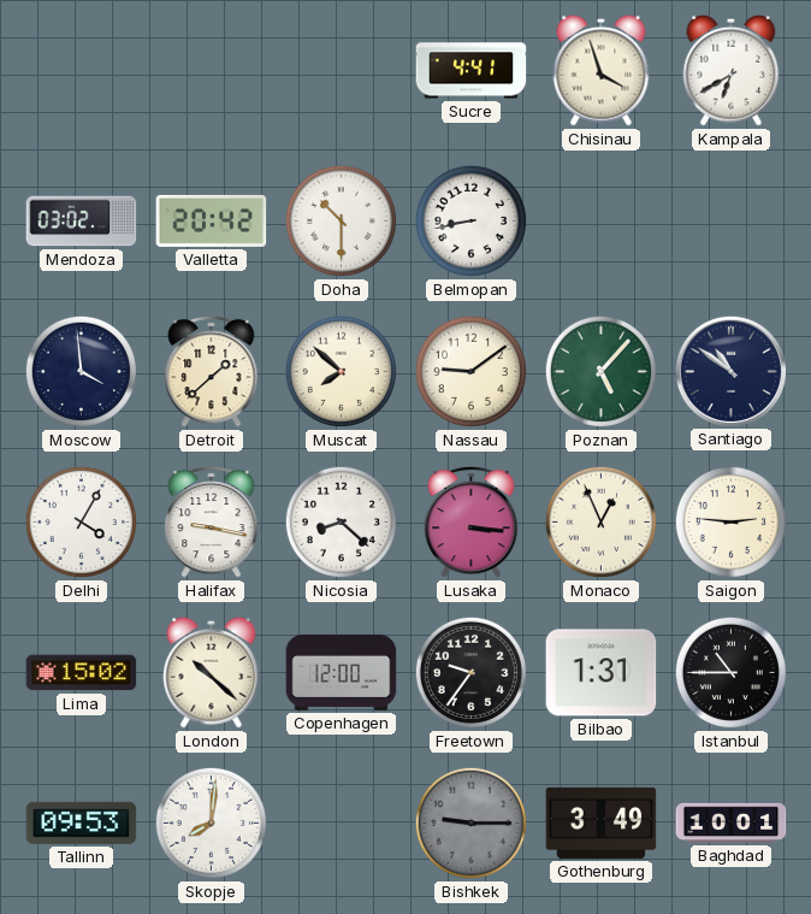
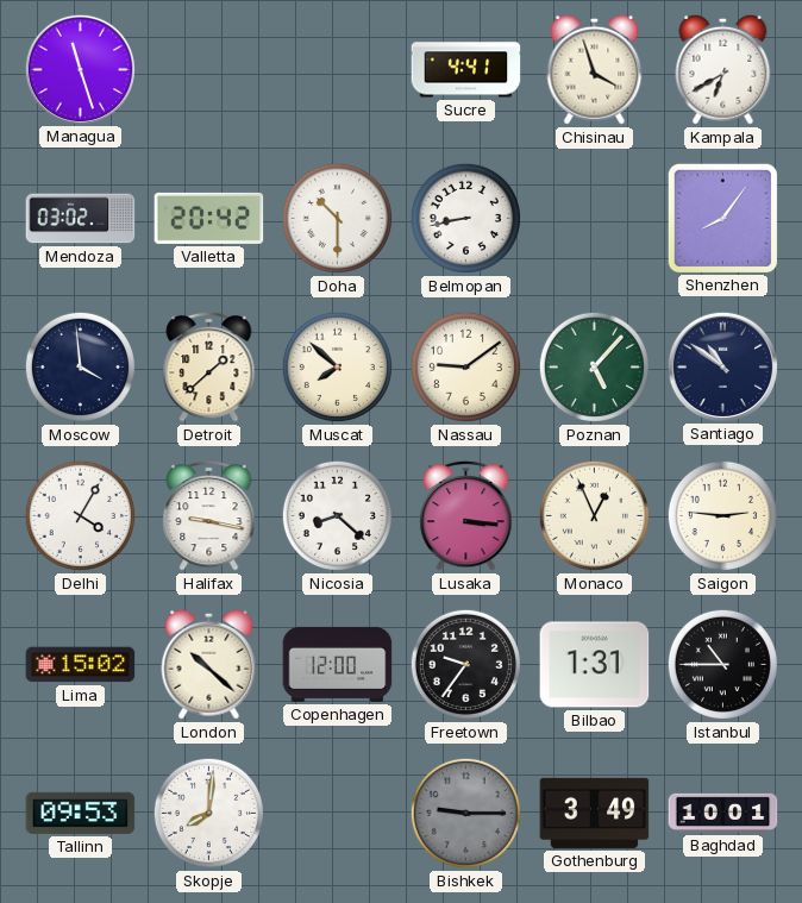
Managua: none -> 11:27
Shenzhen: none -> 8:06
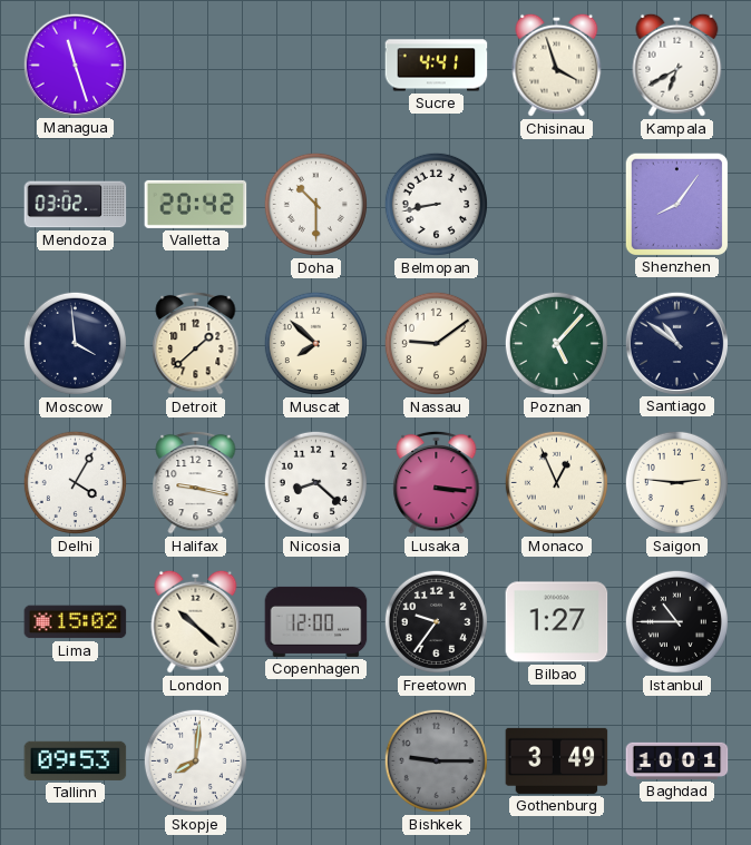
Bilbao: 1:31 -> 1:27
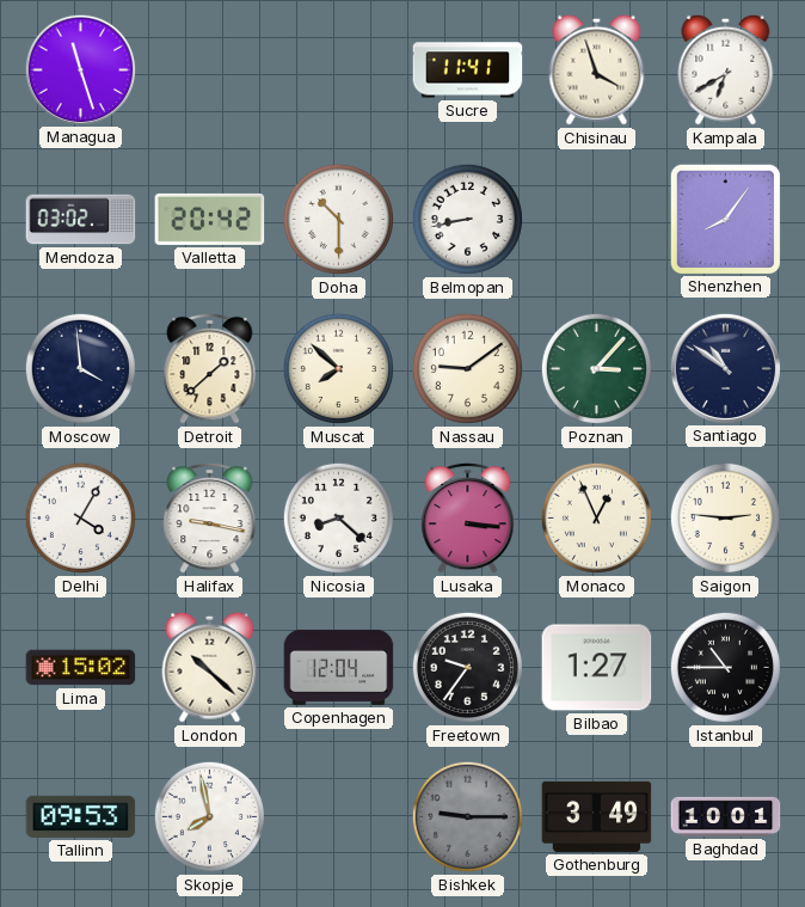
Sucre: 4:41 -> 11:41
Poznan: 5:07 -> 3:07
Copenhagen: 12:00 -> 12:04
Skopje: 8:01 -> 7:58
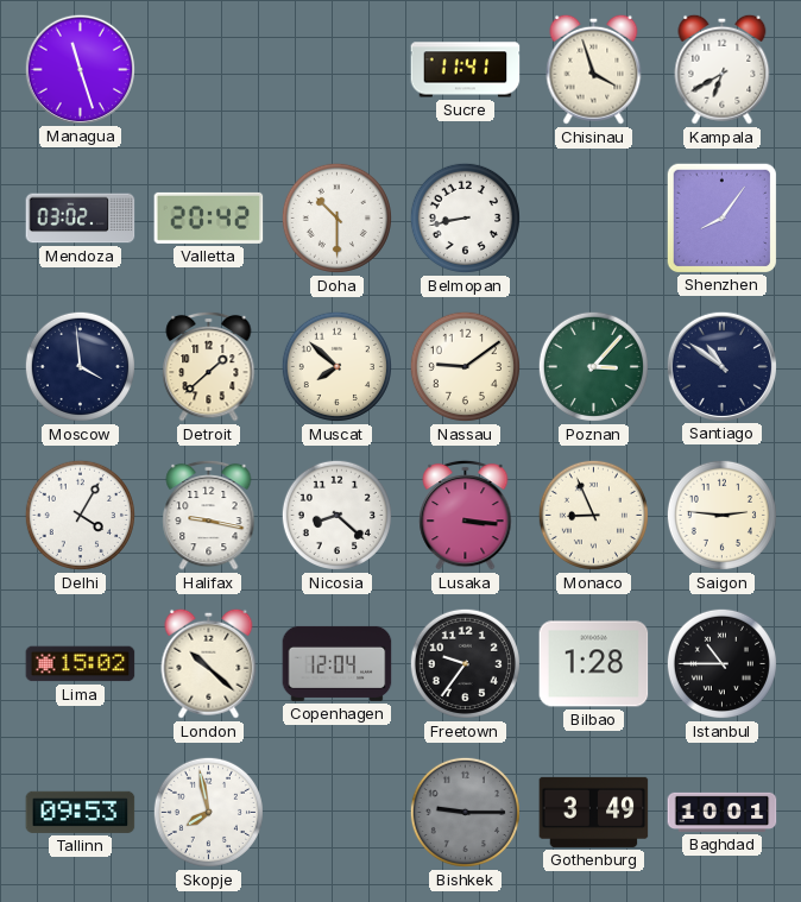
Monaco: 12:56 -> 8:56
Bilbao: 1:27 -> 1:28
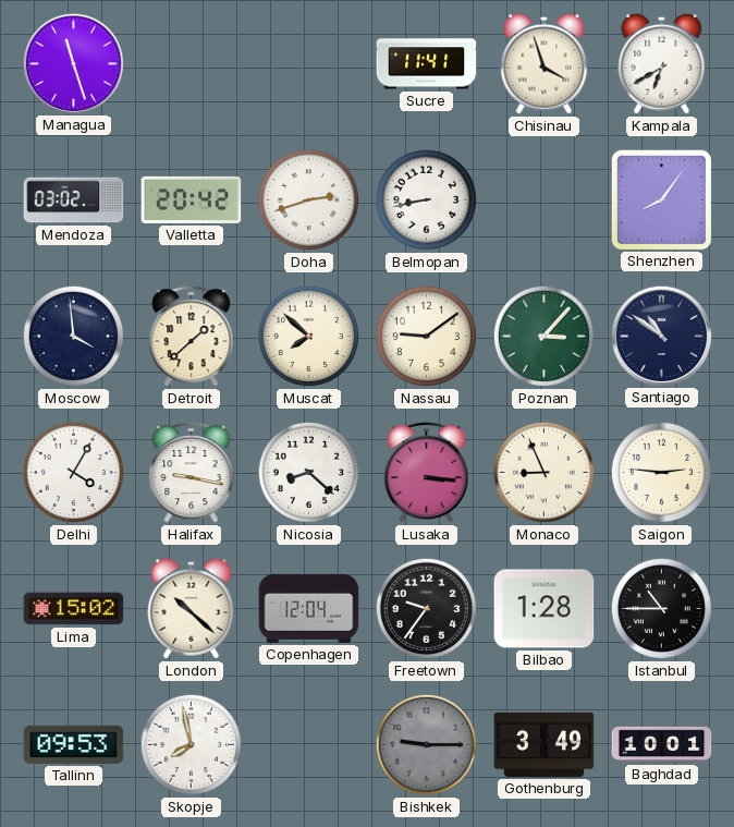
Doha: 10:30 -> 2:42
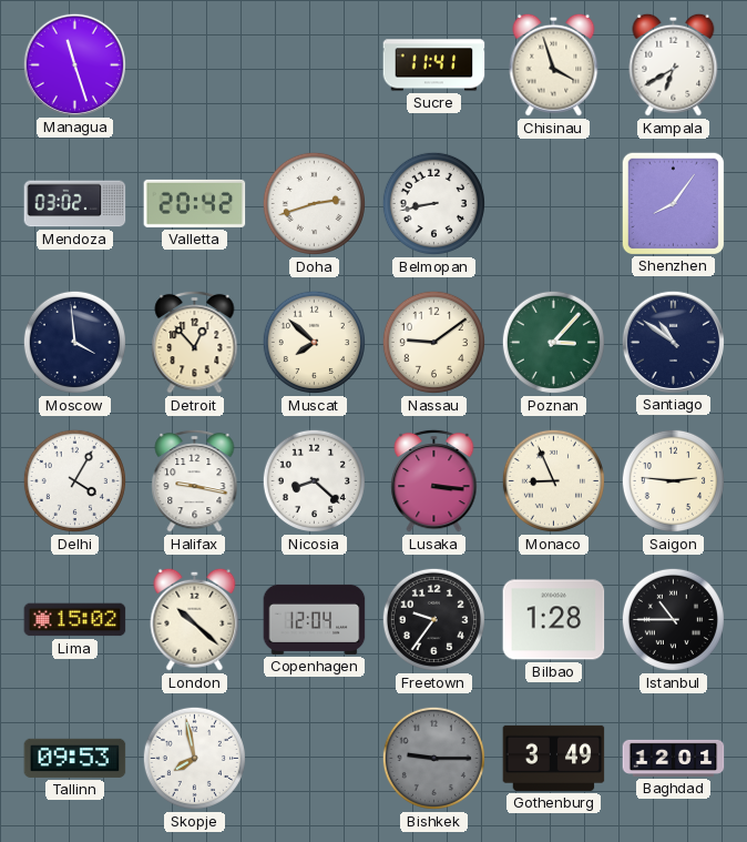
Detroit: 1:38 -> 12:53
Baghdad: 10:01 -> 12:01
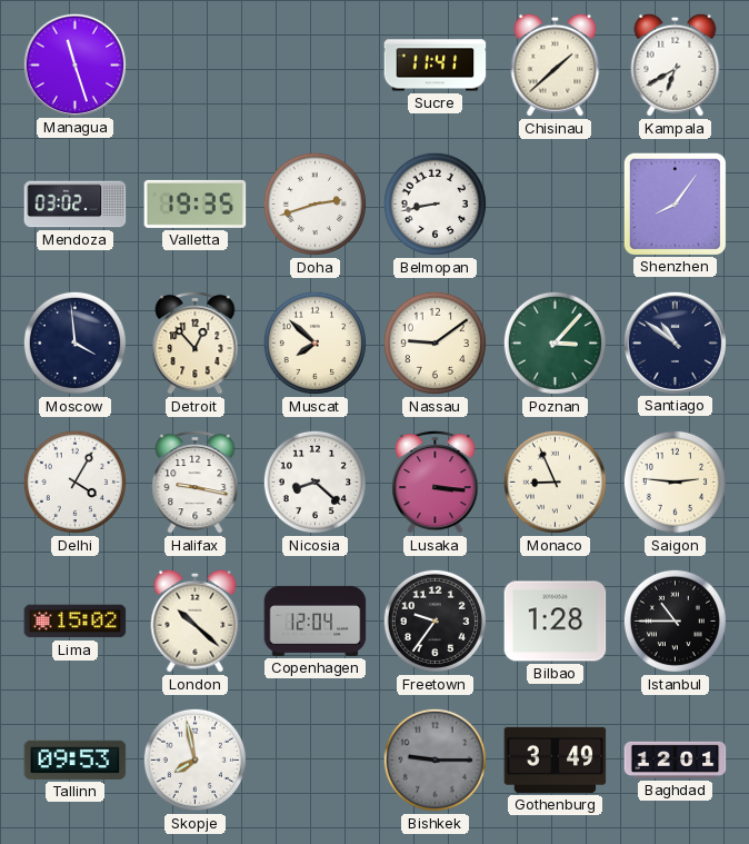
Chisinau: 3:57 -> 1:38
Valletta: 20:42 -> 19:35
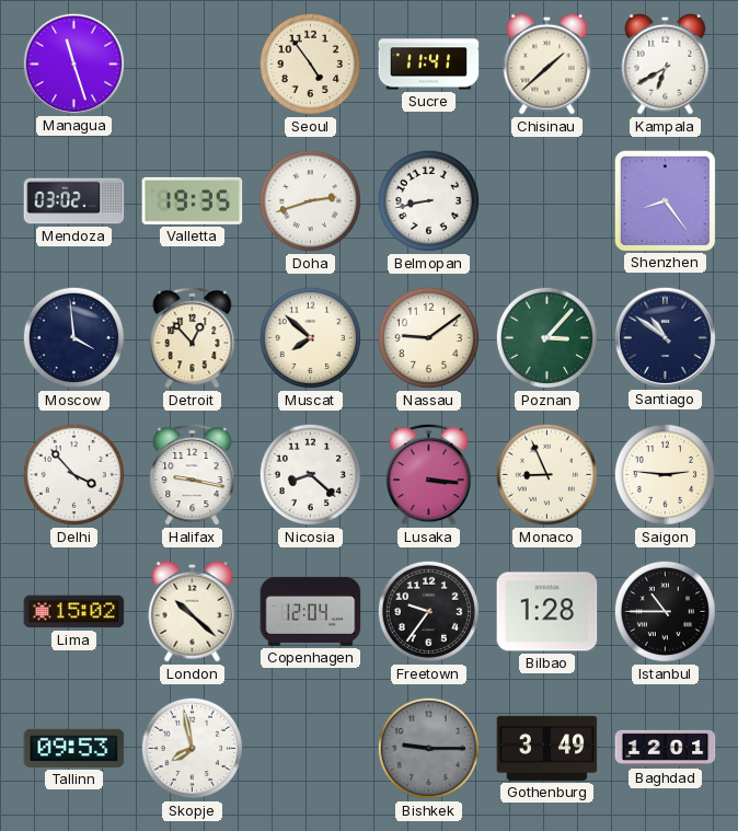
Seoul: none -> 4:54
Shenzhen: 8:06 -> 8:24
Delhi: 4:05 -> 3:53
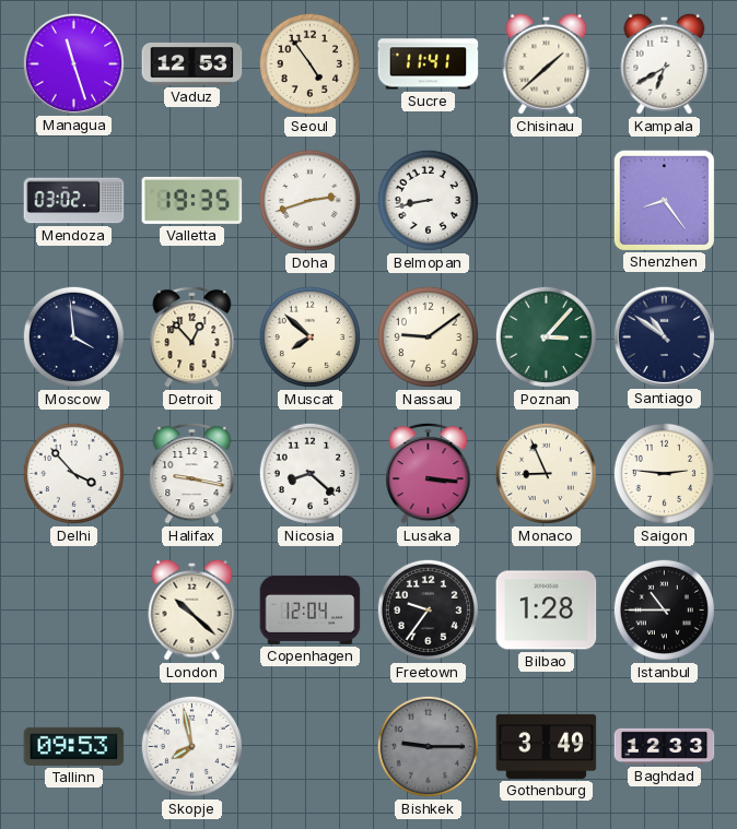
Vaduz: none -> 12:53
Lima: 15:02 -> none
Baghdad: 12:01 -> 12:33
